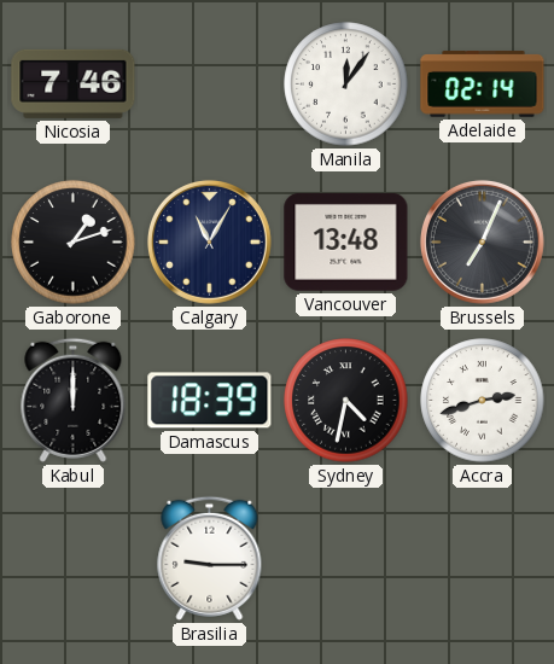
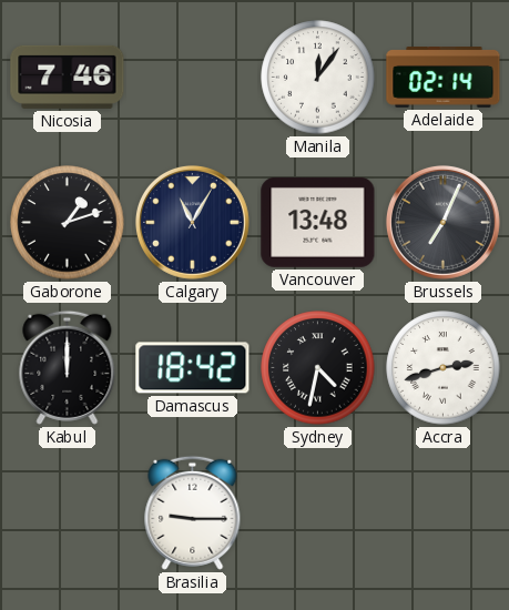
Damascus: 18:39 -> 18:42
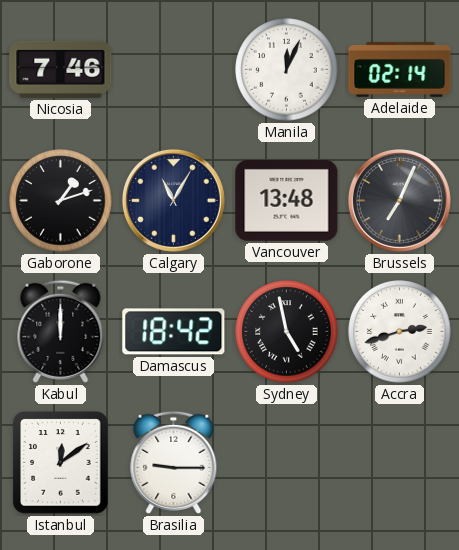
Manila: 12:06 -> 12:04
Sydney: 4:32 -> 4:58
Istanbul: none -> 12:09
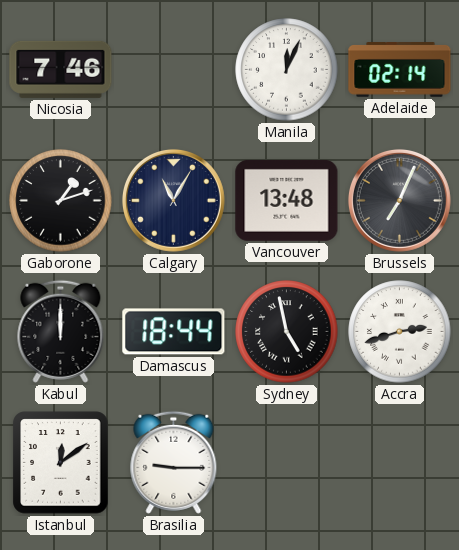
Damascus: 18:42 -> 18:44
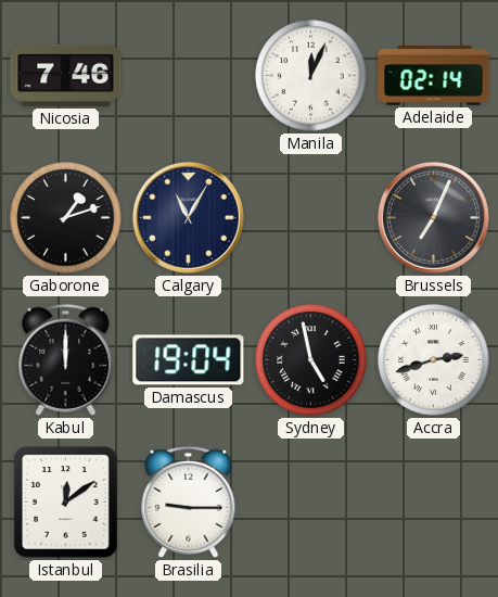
Vancouver: 13:48 -> none
Damascus: 18:44 -> 19:04
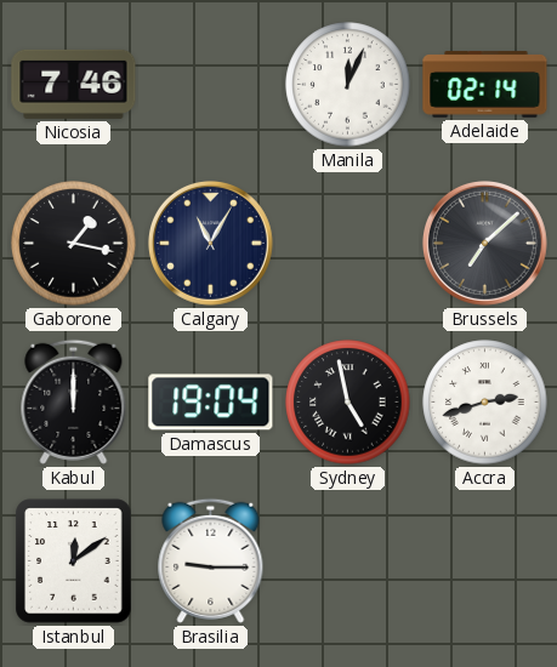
Gaborone: 1:12 -> 1:17
Brussels: 7:04 -> 7:08
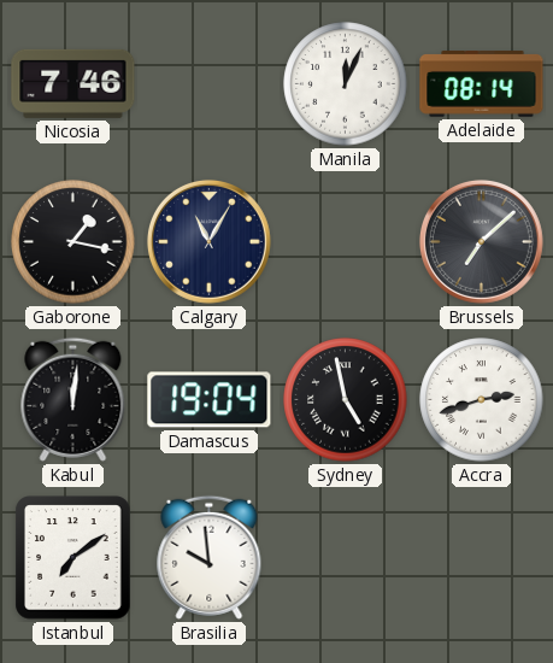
Adelaide: 02:14 -> 08:14
Kabul: 12:00 -> 12:01
Istanbul: 12:09 -> 7:09
Brasilia: 9:15 -> 9:59
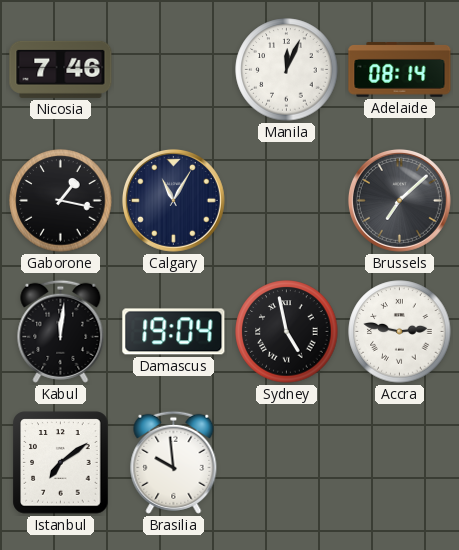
Accra: 2:42 -> 2:47
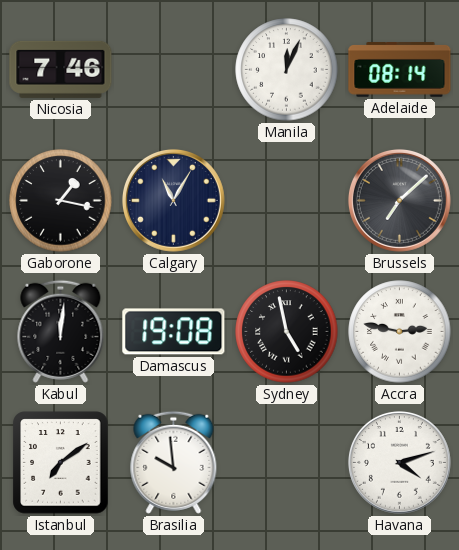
Damascus: 19:04 -> 19:08
Havana: none -> 4:12
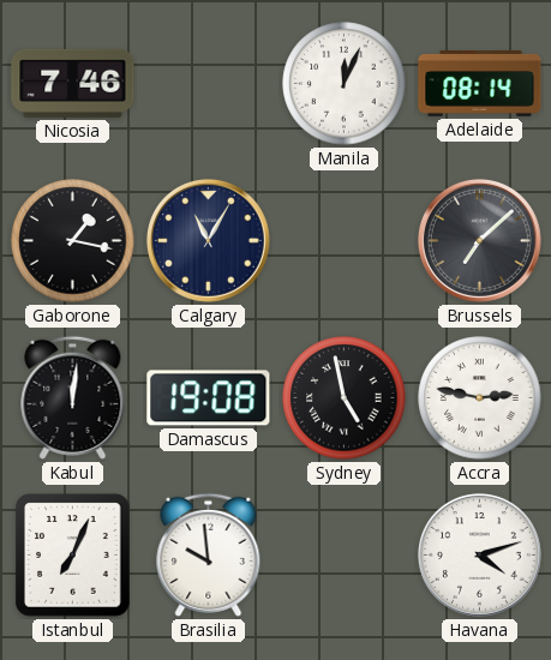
Istanbul: 7:09 -> 7:04
